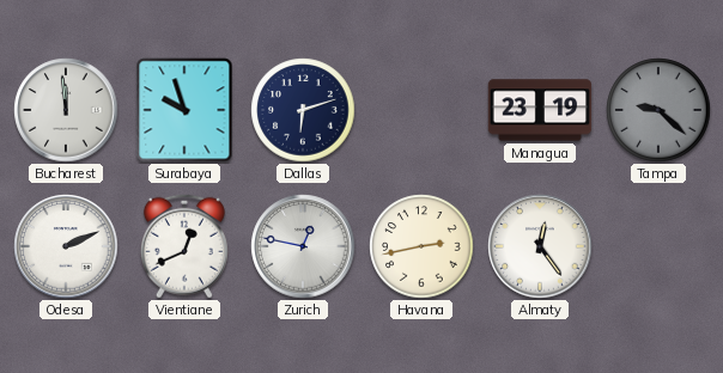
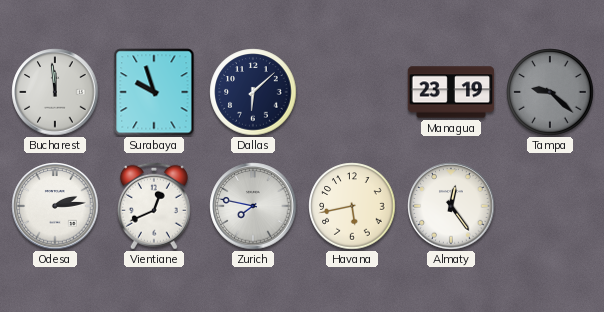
Dallas: 6:12 -> 6:08
Odesa: 2:11 -> 2:14
Zurich: 12:47 -> 7:47
Havana: 2:43 -> 5:43
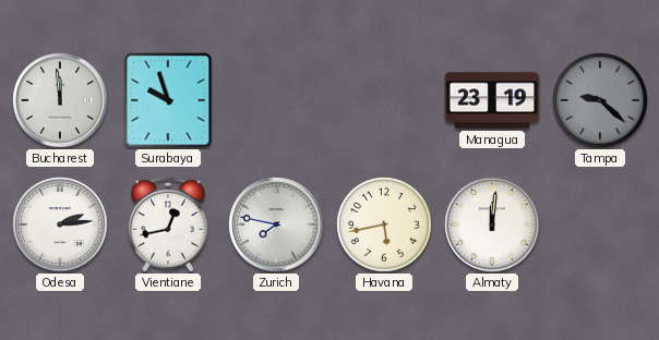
Dallas: 6:08 -> none
Vientiane: 12:41 -> 12:43
Almaty: 12:24 -> 12:01
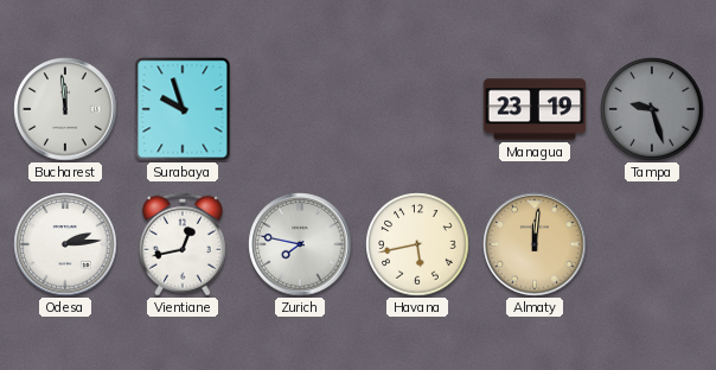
Tampa: 9:22 -> 9:27
Almaty dial: white -> champagne
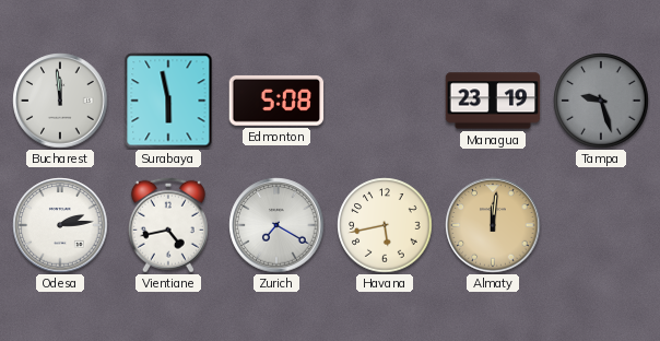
Surabaya: 9:57 -> 5:58
Edmonton: none -> 5:08
Vientiane: 12:43 -> 4:43
Zurich: 7:47 -> 7:20
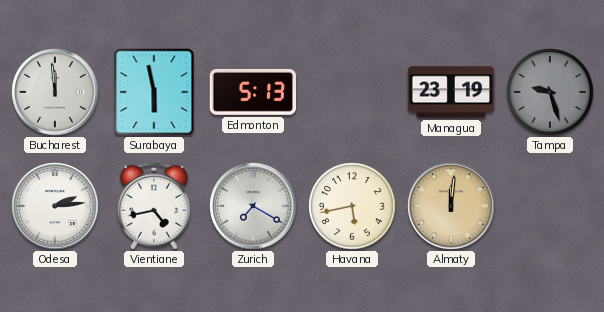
Edmonton: 5:08 -> 5:13
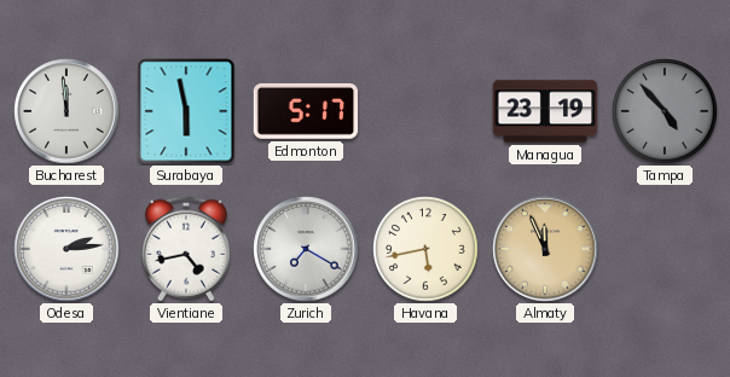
Edmonton: 5:13 -> 5:17
Tampa: 9:27 -> 4:53
Almaty: 12:01 -> 11:56
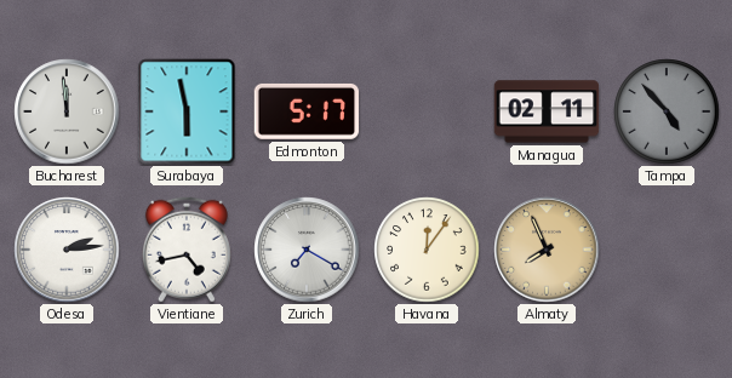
Managua: 23:19 -> 02:11
Havana: 5:43 -> 12:06
Almaty: 11:56 -> 7:56
